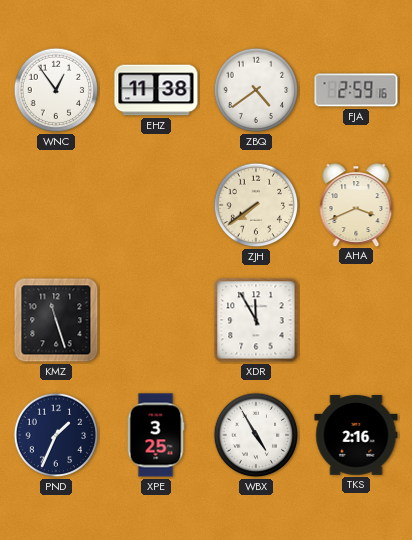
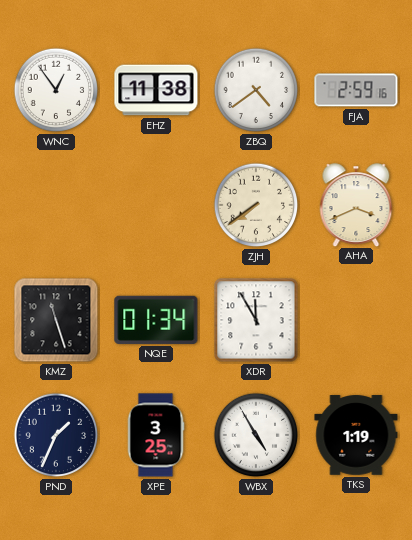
NQE: none -> 01:34
TKS: 2:16 -> 1:19
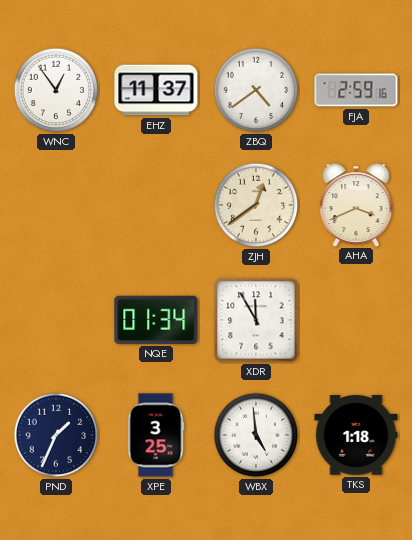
EHZ: 11:38 -> 11:37
ZJH: 7:39 -> 12:39
KMZ: 11:27 -> none
WBX: 4:55 -> 4:59
TKS: 1:19 -> 1:18
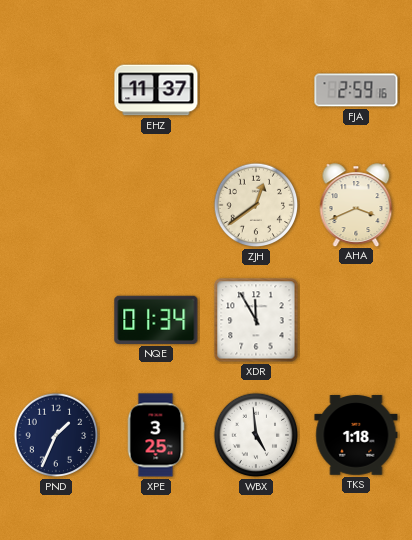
WNC: 12:54 -> none
ZBQ: 4:39 -> none
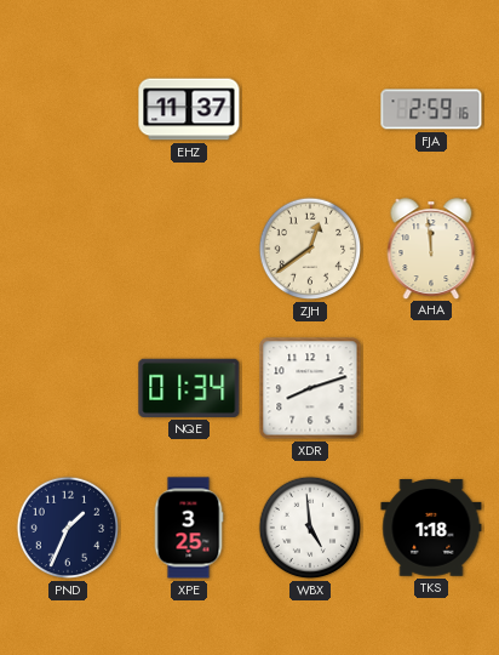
AHA: 3:41 -> 11:59
XDR: 11:55 -> 8:12
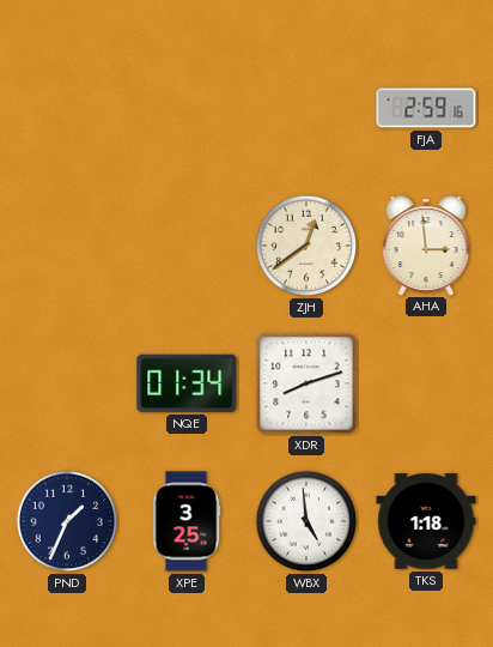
EHZ: 11:37 -> none
AHA: 11:59 -> 2:59
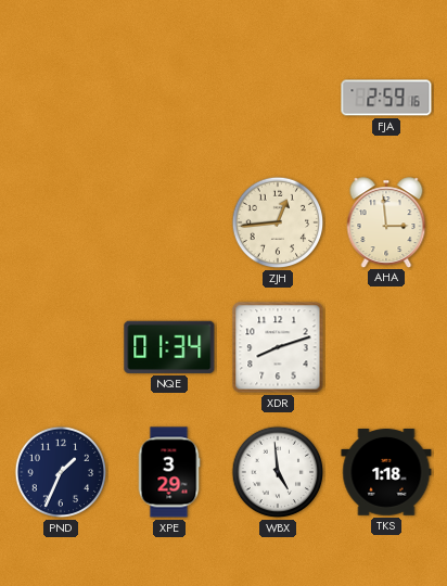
ZJH: 12:39 -> 12:44
XPE: 3:25 -> 3:29
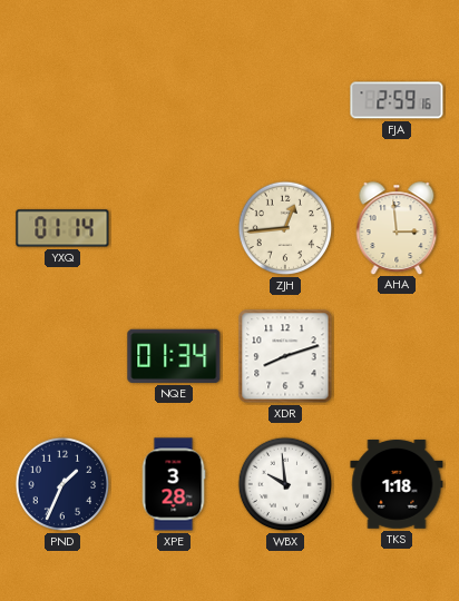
YXQ: none -> 01:14
XPE: 3:29 -> 3:28
WBX: 4:59 -> 9:59
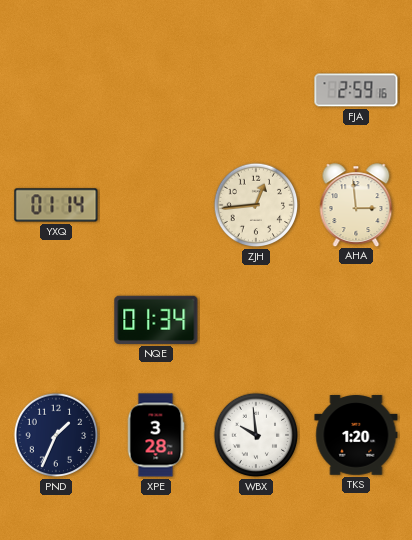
XDR: 8:12 -> none
TKS: 1:18 -> 1:20
